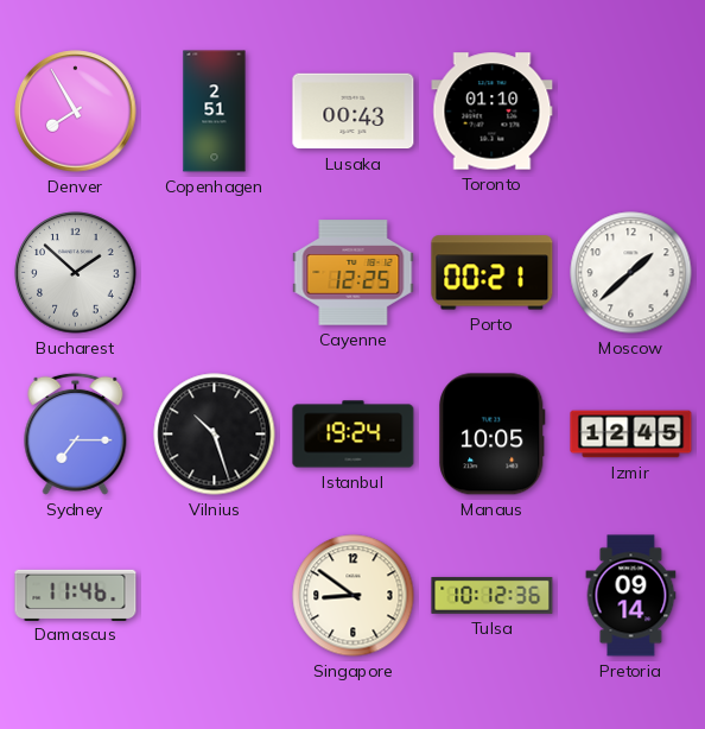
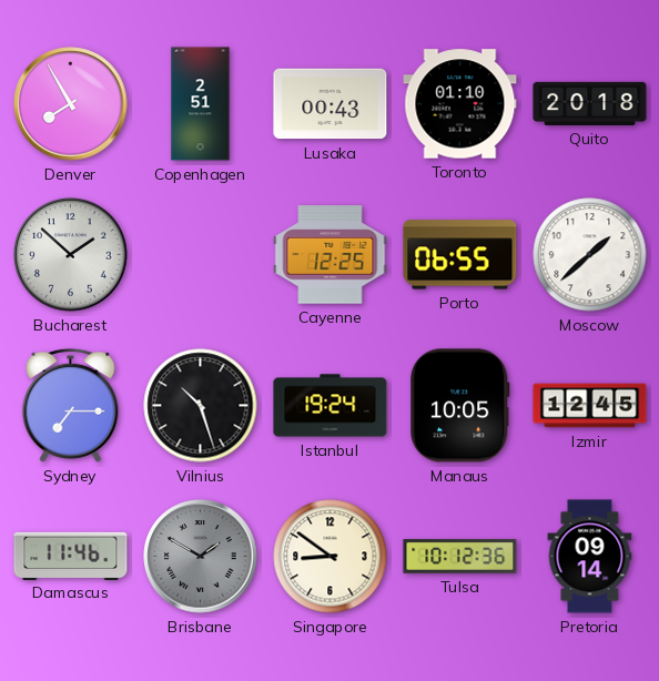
Quito: none -> 20:18
Porto: 00:21 -> 06:55
Brisbane: none -> 1:50
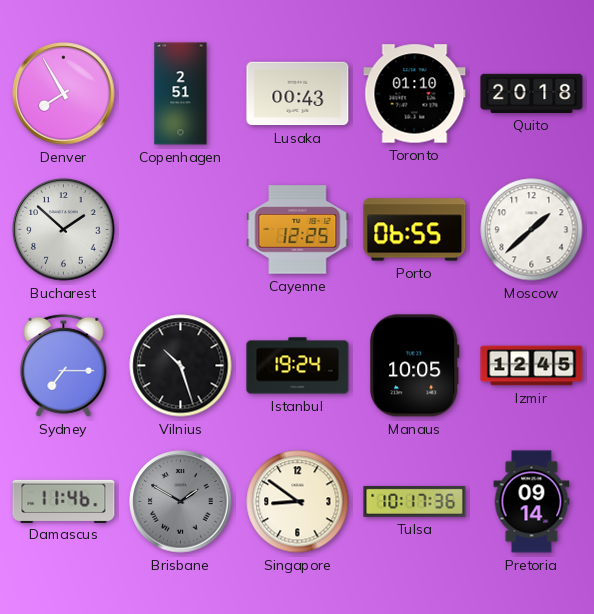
Tulsa: 10:12 -> 10:17
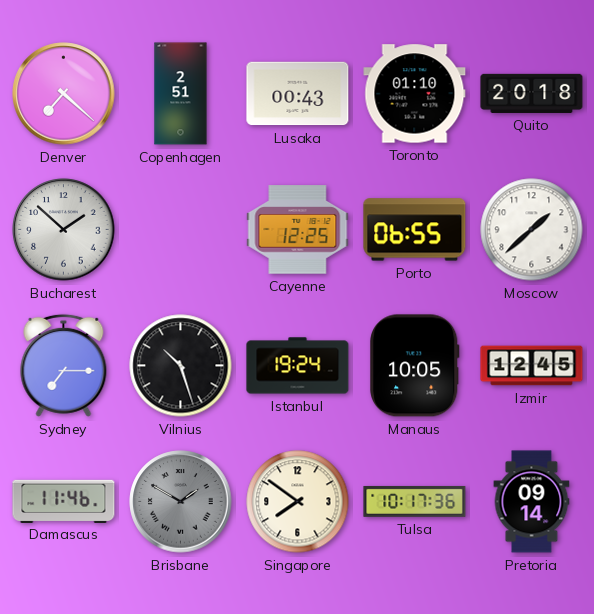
Denver: 7:55 -> 7:22
Singapore: 8:51 -> 7:51
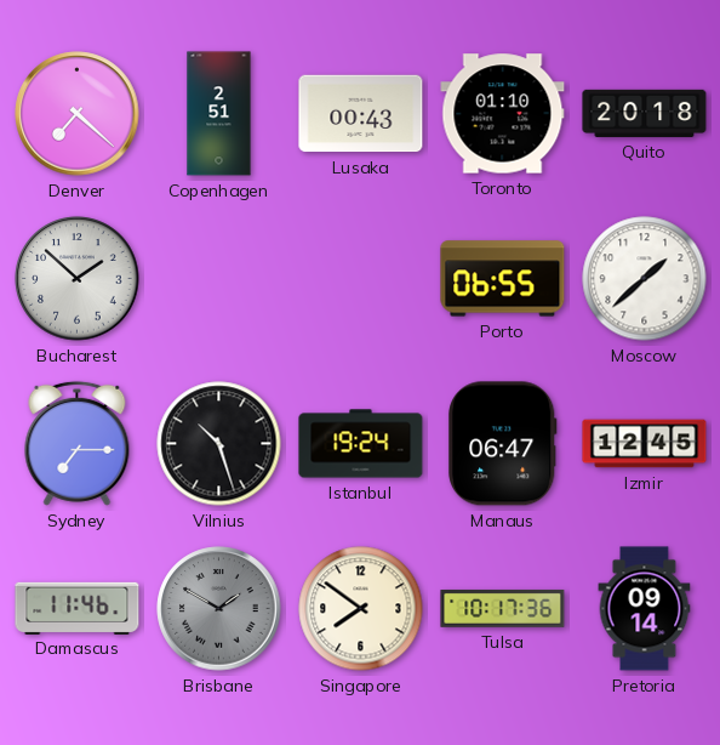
Cayenne: 12:25 -> none
Manaus: 10:05 -> 06:47
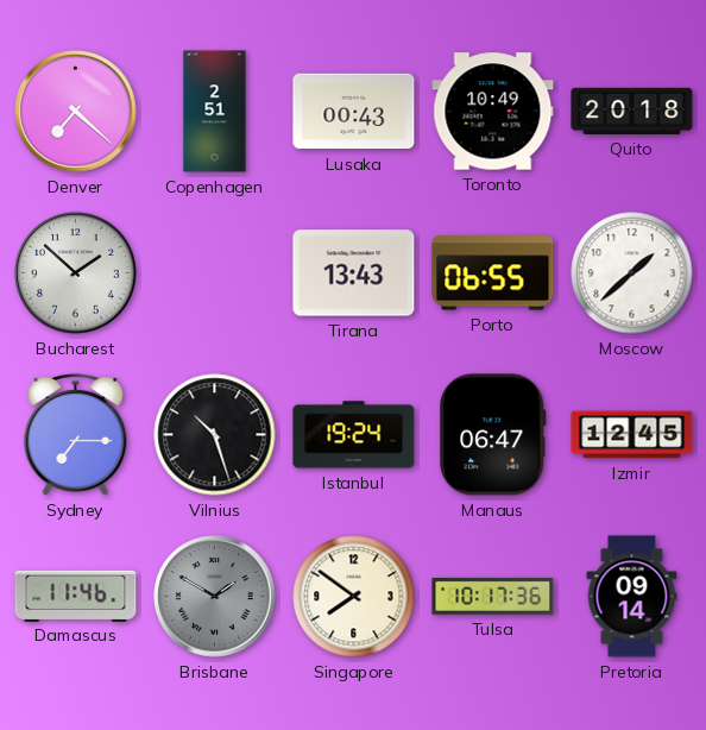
Toronto: 01:10 -> 10:49
Tirana: none -> 13:43
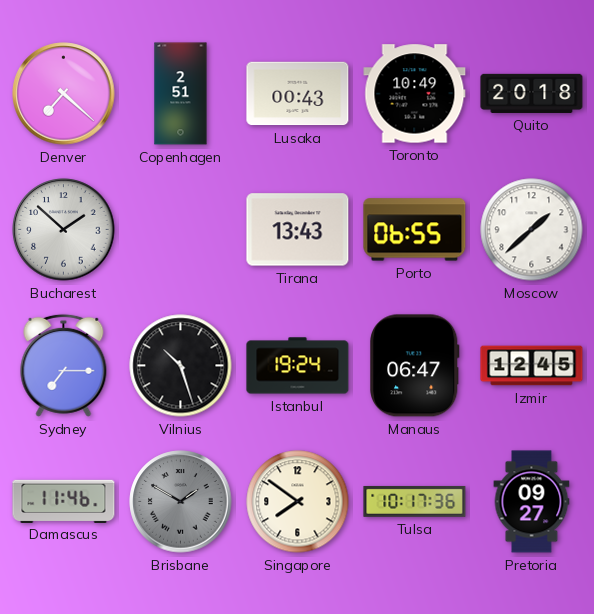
Pretoria: 09:14 -> 09:27
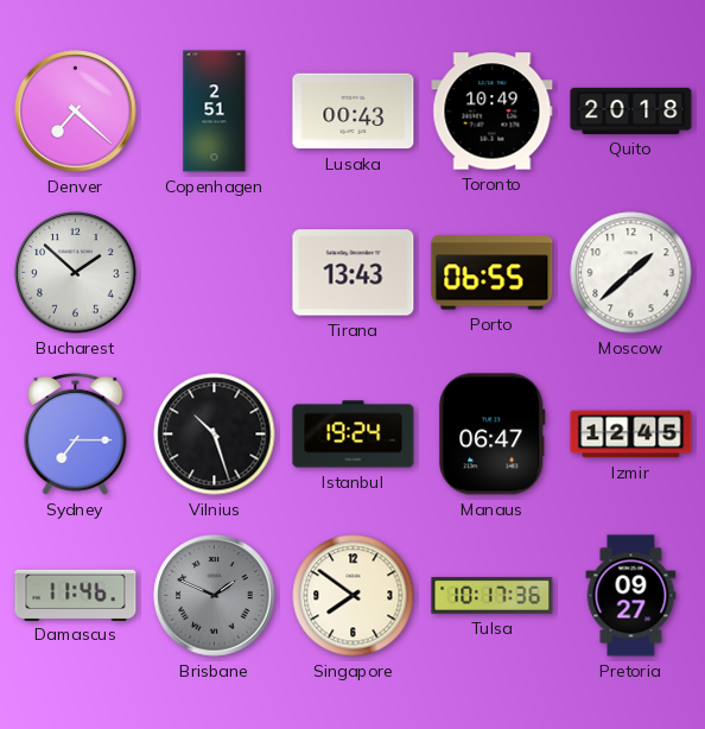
Brisbane: 1:50 -> 1:49
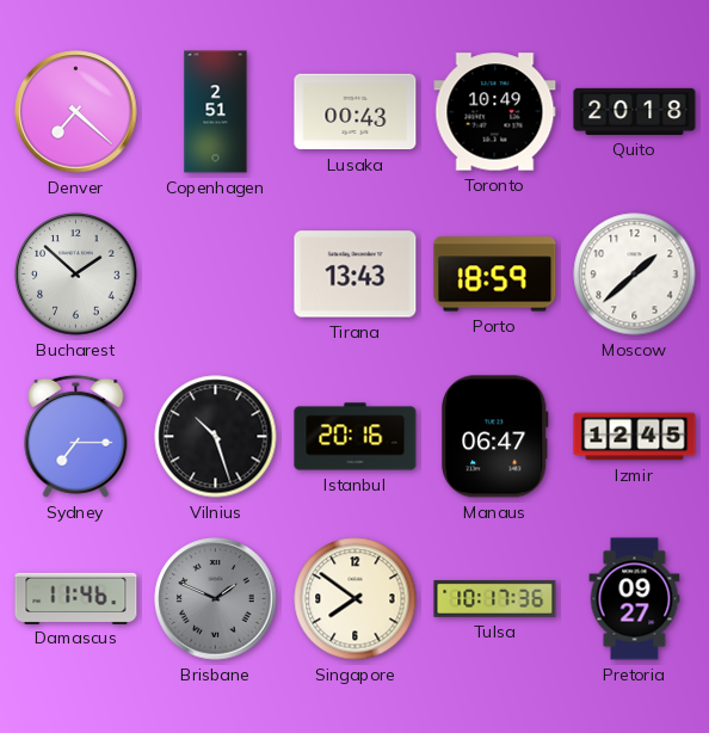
Porto: 06:55 -> 18:59
Istanbul: 19:24 -> 20:16
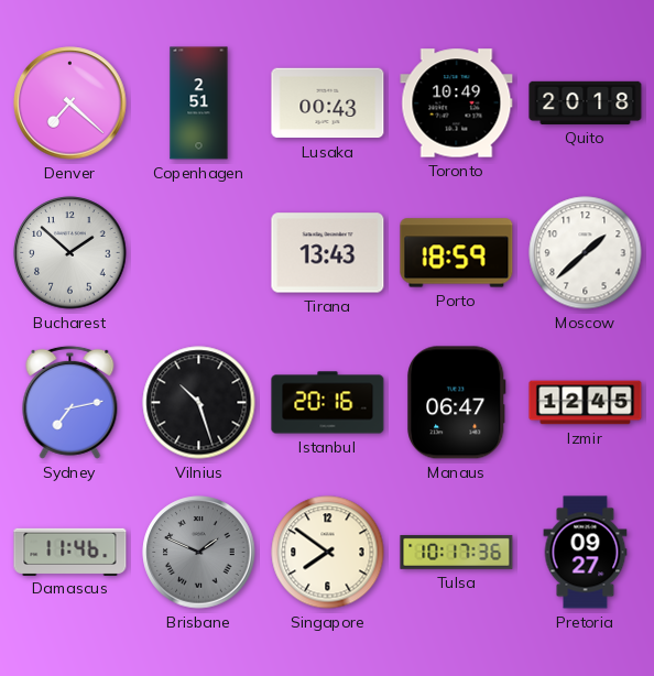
Sydney: 7:15 -> 7:13
